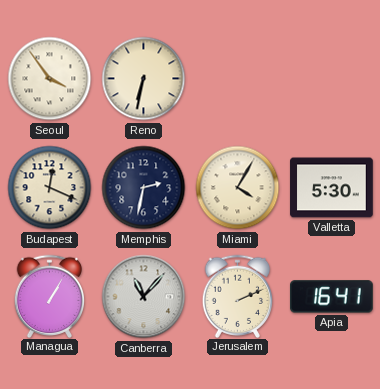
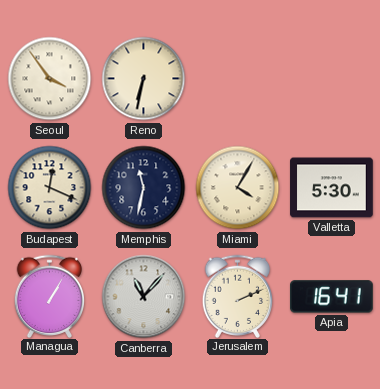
Memphis: 2:32 -> 11:32
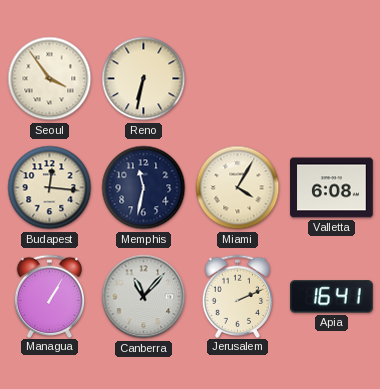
Budapest: 12:19 -> 12:16
Valletta: 5:30 -> 6:08
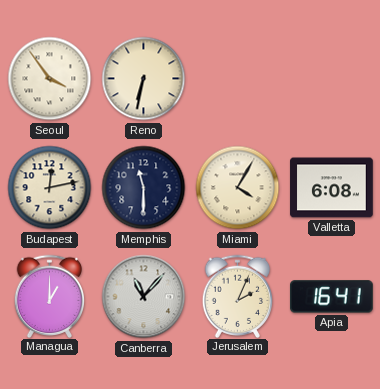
Budapest: 12:16 -> 12:13
Memphis: 11:32 -> 11:30
Managua: 1:05 -> 1:00
Jerusalem: 2:11 -> 2:04
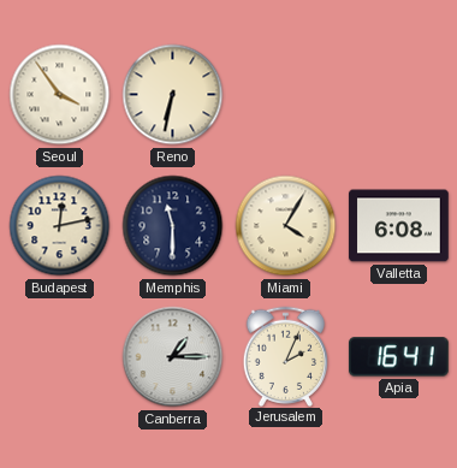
Managua: 1:00 -> none
Canberra: 11:07 -> 1:15
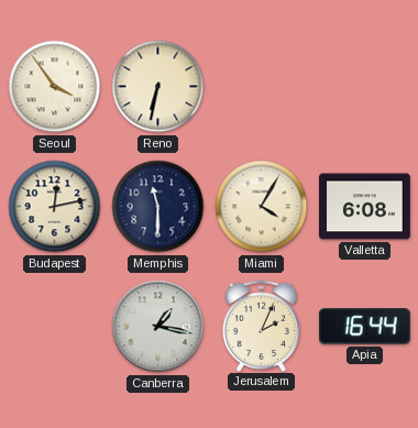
Canberra: 1:15 -> 1:17
Apia: 16:41 -> 16:44
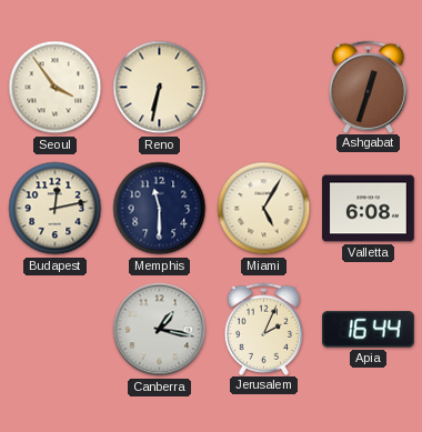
Ashgabat: none -> 12:33
Miami: 4:05 -> 5:05
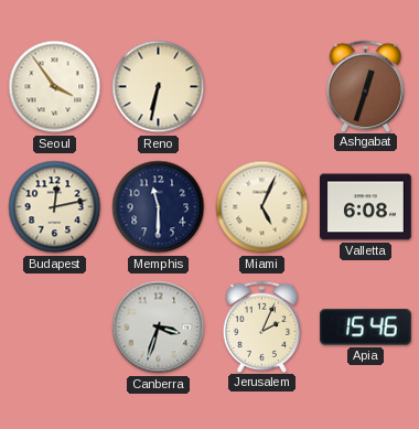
Miami: 5:05 -> 5:04
Canberra: 1:17 -> 3:33
Apia: 16:44 -> 15:46
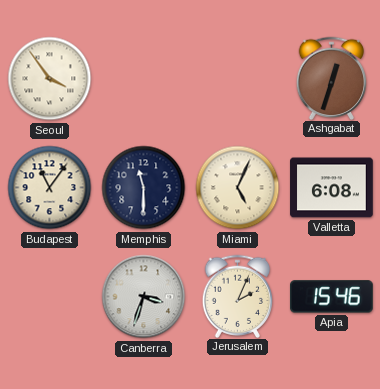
Reno: 6:32 -> none
Budapest: 12:13 -> 11:06
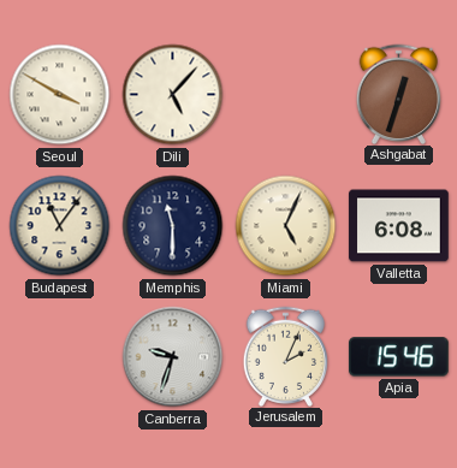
Seoul: 3:54 -> 3:50
Dili: none -> 5:07
Canberra: 3:33 -> 9:33
